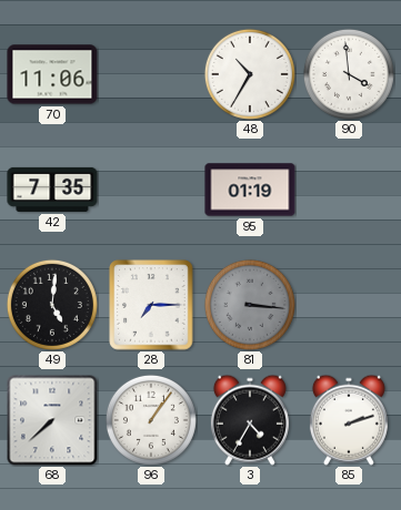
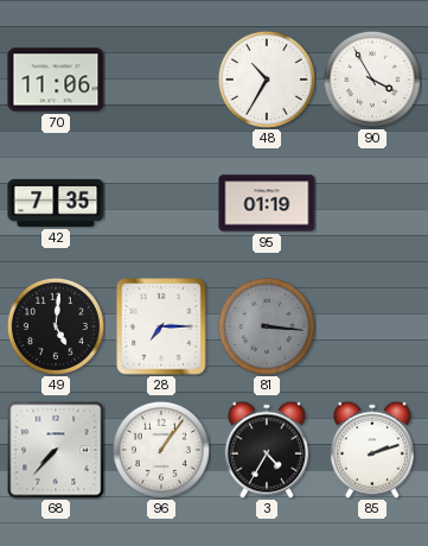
90: 3:59 -> 3:55
68: 7:38 -> 7:37
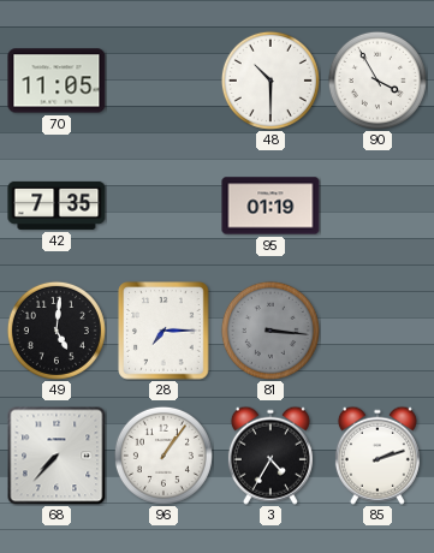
70: 11:06 -> 11:05
48: 10:35 -> 10:30
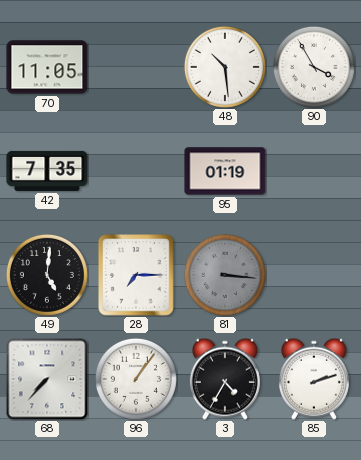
48: 10:30 -> 10:29
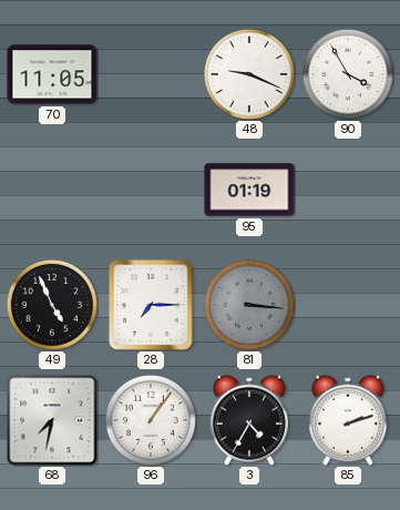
48: 10:29 -> 9:19
42: 7:35 -> none
49: 5:01 -> 4:56
68: 7:37 -> 7:32
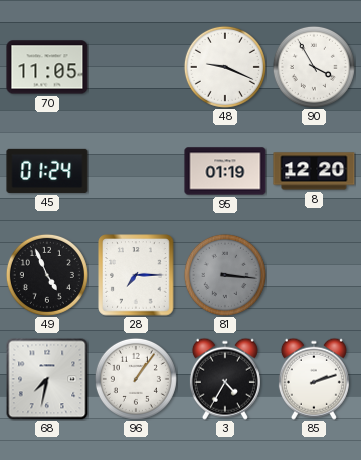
45: none -> 01:24
8: none -> 12:20
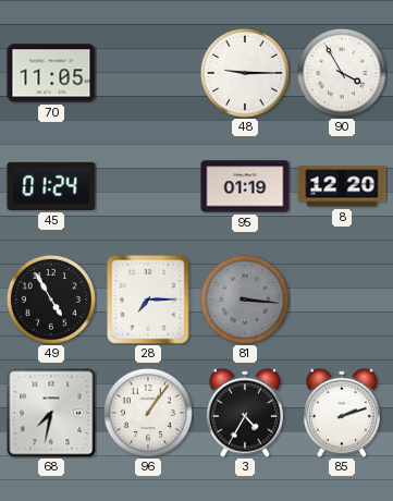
48: 9:19 -> 9:15
49: 4:56 -> 4:55
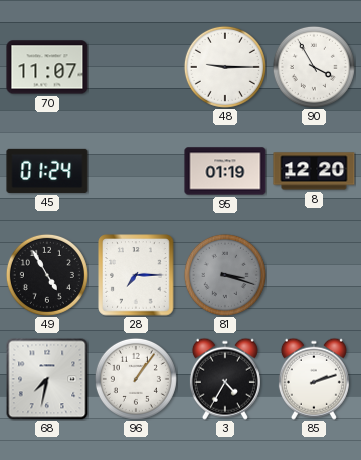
70: 11:05 -> 11:07
81: 3:16 -> 3:18
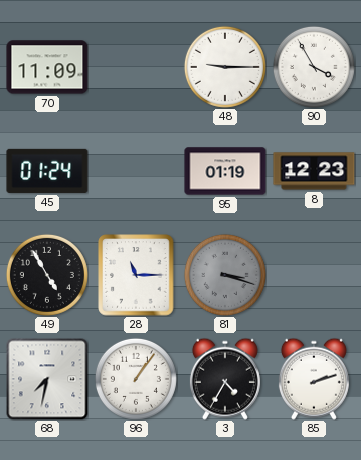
70: 11:07 -> 11:09
8: 12:20 -> 12:23
28: 7:15 -> 11:15
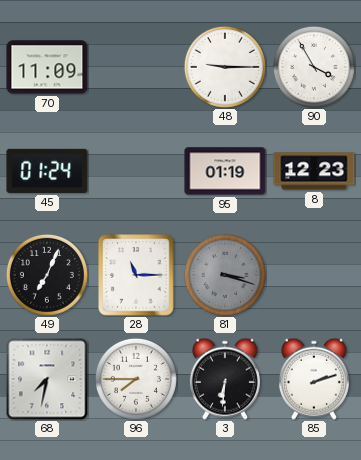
49: 4:55 -> 7:04
96: 1:06 -> 7:45
3: 4:35 -> 6:31
